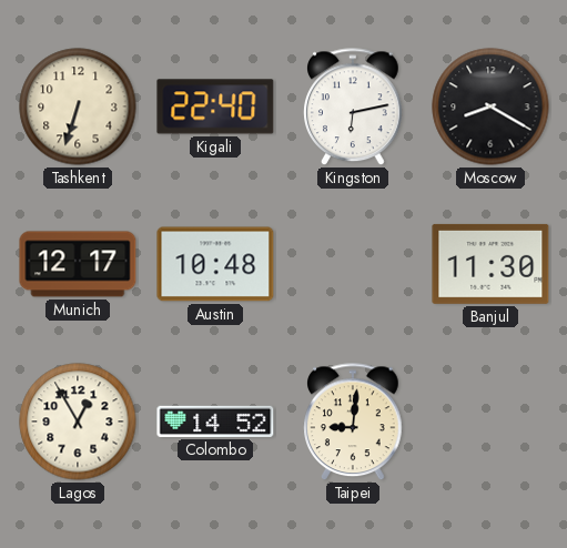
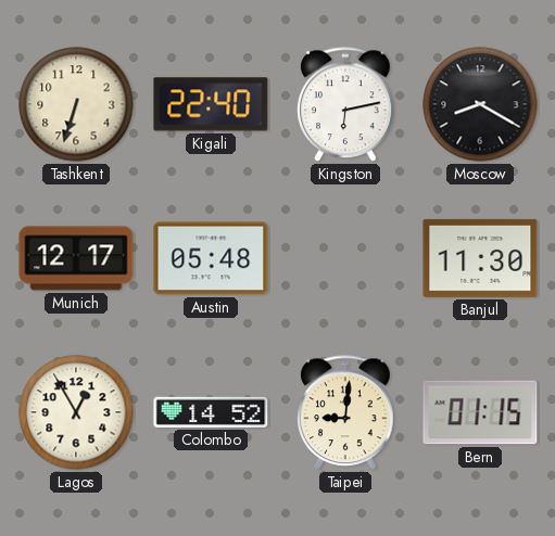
Austin: 10:48 -> 05:48
Bern: none -> 01:15
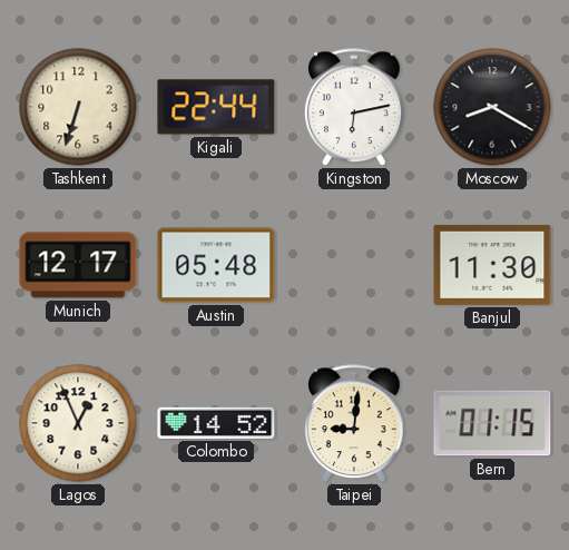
Kigali: 22:40 -> 22:44
Lagos: 12:55 -> 12:56
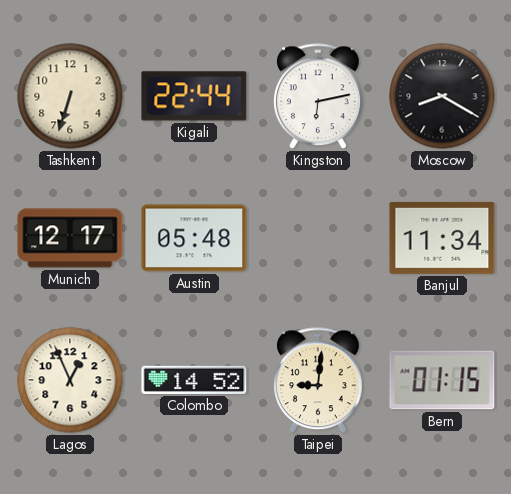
Banjul: 11:30 -> 11:34
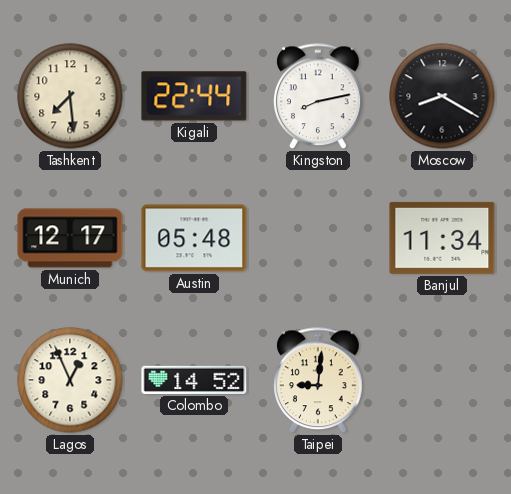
Tashkent: 6:33 -> 7:29
Kingston: 6:13 -> 8:13
Bern: 01:15 -> none
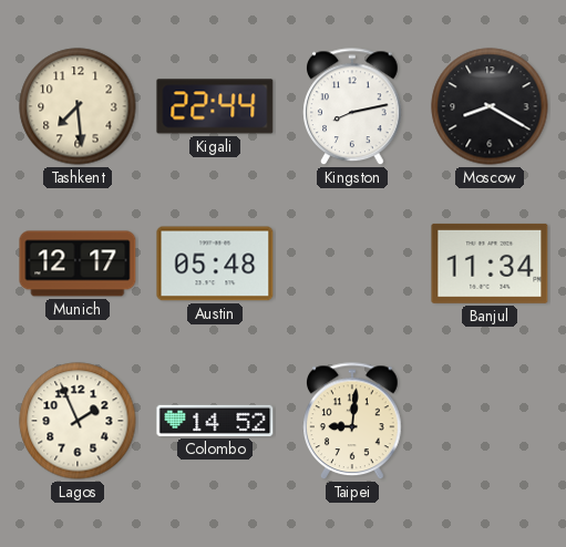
Lagos: 12:56 -> 1:56
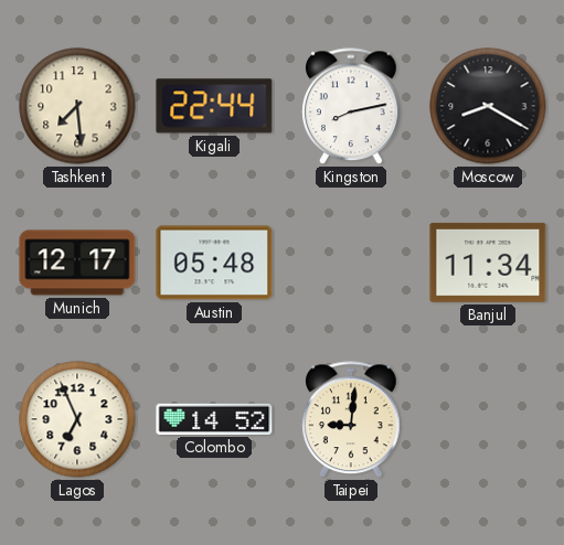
Lagos: 1:56 -> 6:56
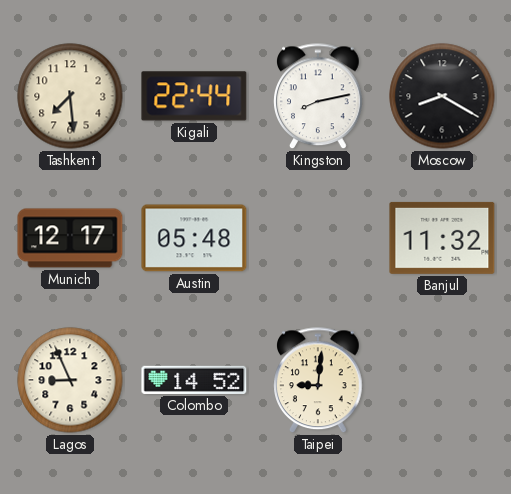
Banjul: 11:34 -> 11:32
Lagos: 6:56 -> 8:56
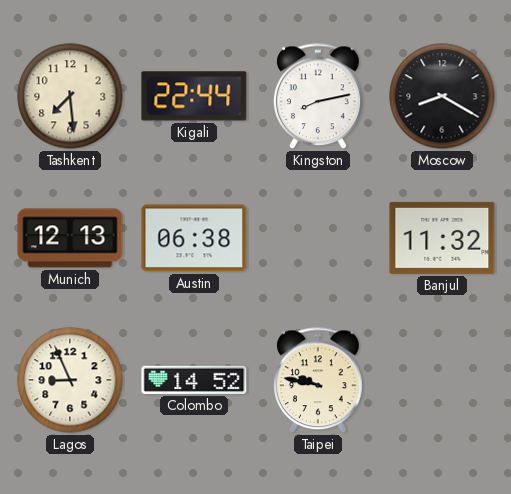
Munich: 12:17 -> 12:13
Austin: 05:48 -> 06:38
Taipei: 9:01 -> 9:47
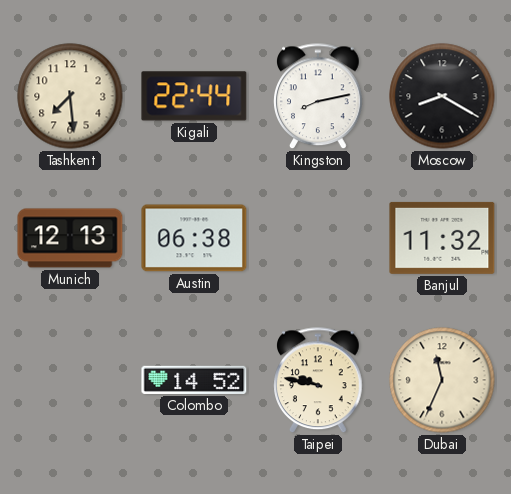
Lagos: 8:56 -> none
Dubai: none -> 11:34
